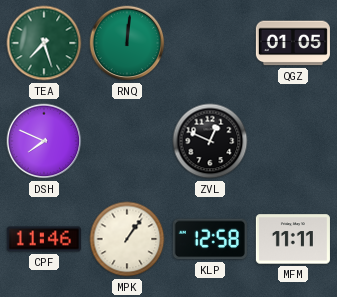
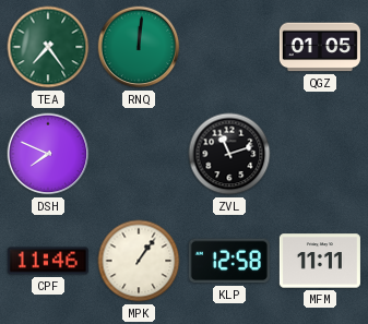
TEA: 7:27 -> 7:24
ZVL: 12:49 -> 11:12
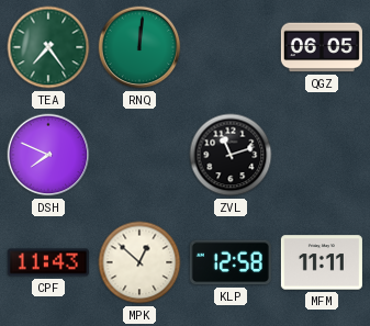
QGZ: 01:05 -> 06:05
CPF: 11:46 -> 11:43
MPK: 1:06 -> 12:52
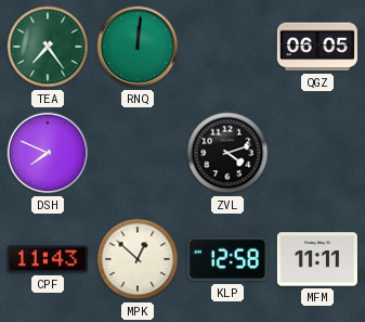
ZVL: 11:12 -> 4:12
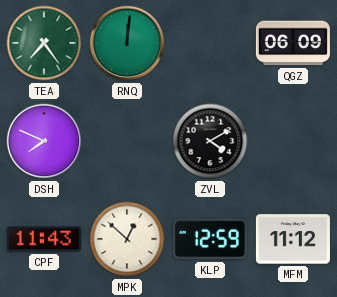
QGZ: 06:05 -> 06:09
ZVL: 4:12 -> 4:10
KLP: 12:58 -> 12:59
MFM: 11:11 -> 11:12
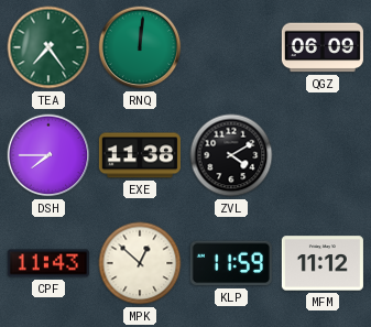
DSH: 7:49 -> 7:45
EXE: none -> 11:38
KLP: 12:59 -> 11:59
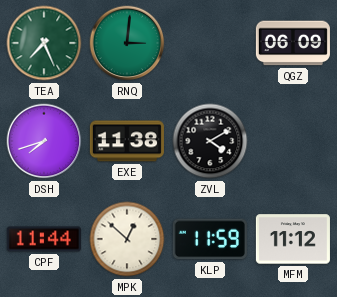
TEA: 7:24 -> 7:26
RNQ: 12:01 -> 3:01
DSH: 7:45 -> 7:42
CPF: 11:43 -> 11:44
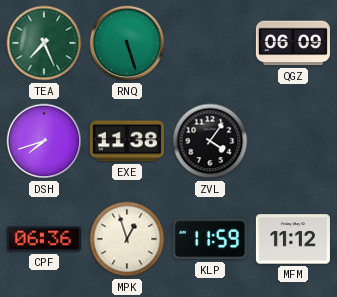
RNQ: 3:01 -> 5:27
ZVL: 4:10 -> 4:06
CPF: 11:44 -> 06:36
MPK: 12:52 -> 12:57
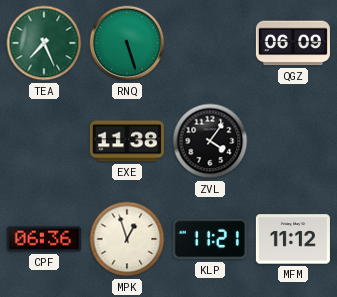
DSH: 7:42 -> none
KLP: 11:59 -> 11:21
